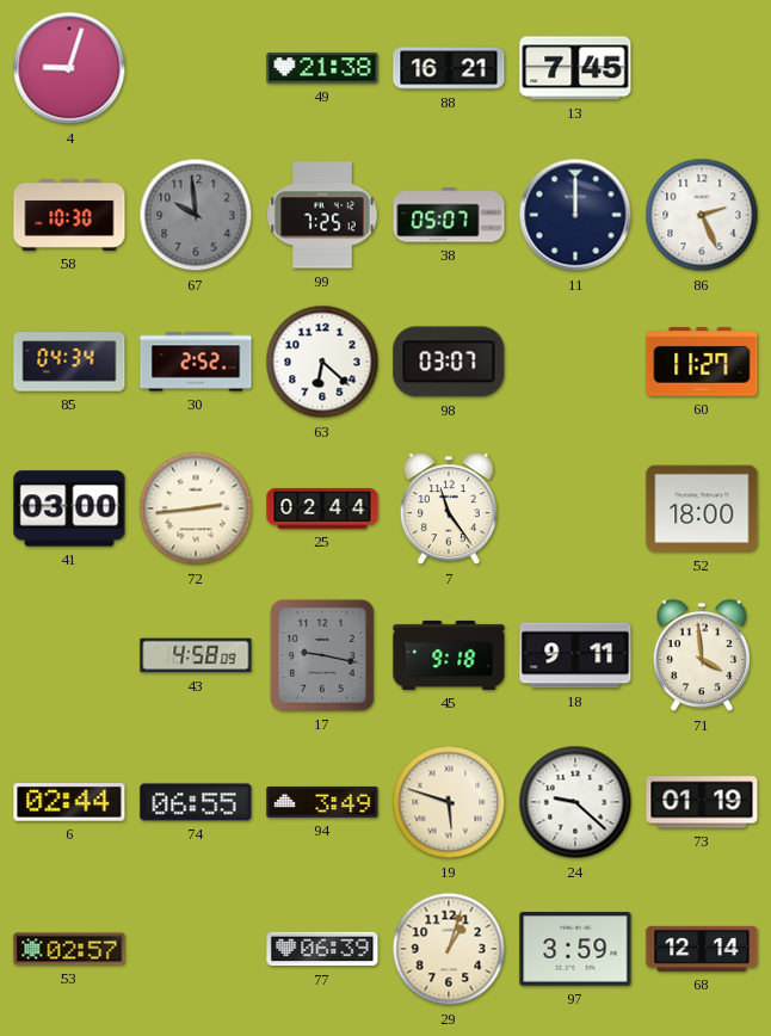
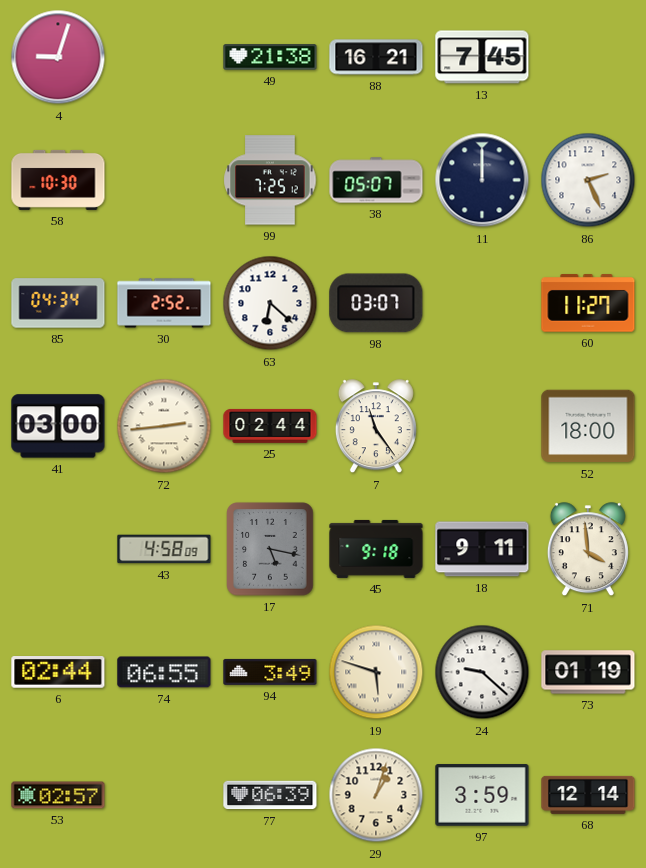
67: 9:59 -> none
17: 9:17 -> 5:17
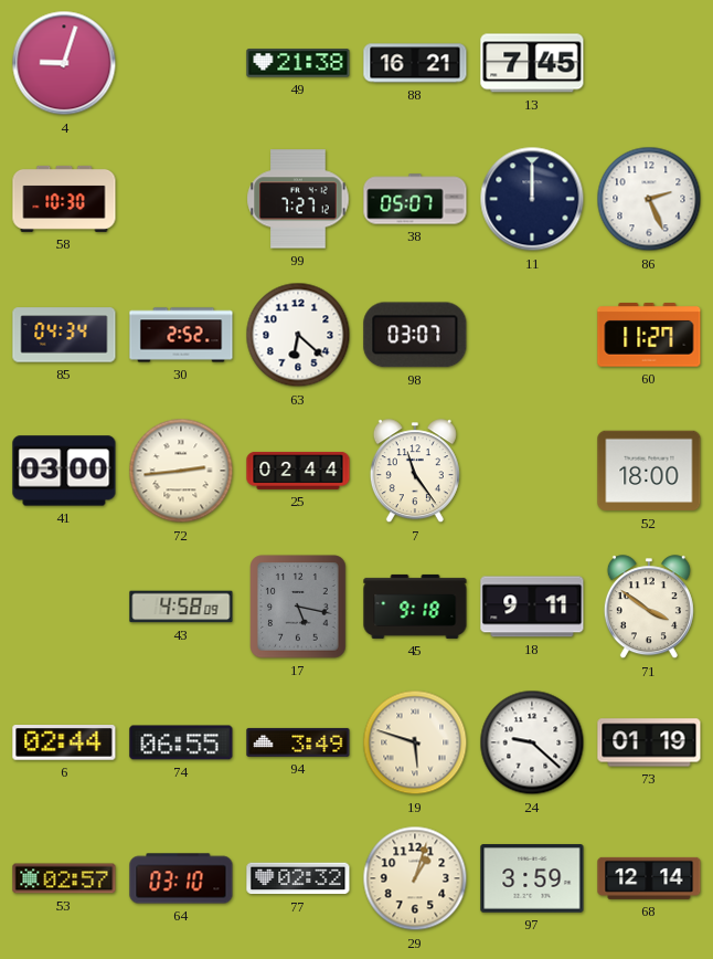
99: 7:25 -> 7:27
71: 3:59 -> 3:51
64: none -> 03:10
77: 06:39 -> 02:32
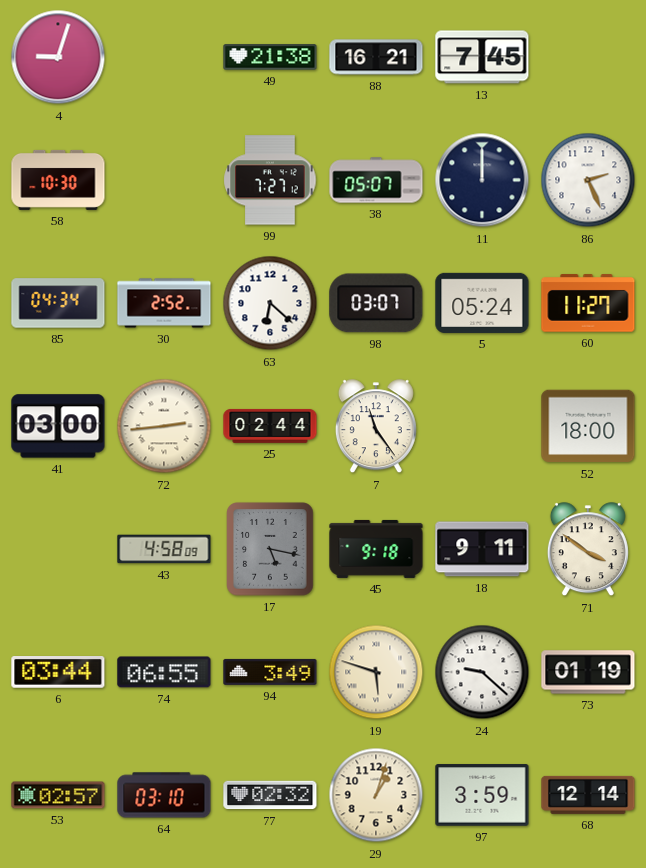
5: none -> 05:24
6: 02:44 -> 03:44
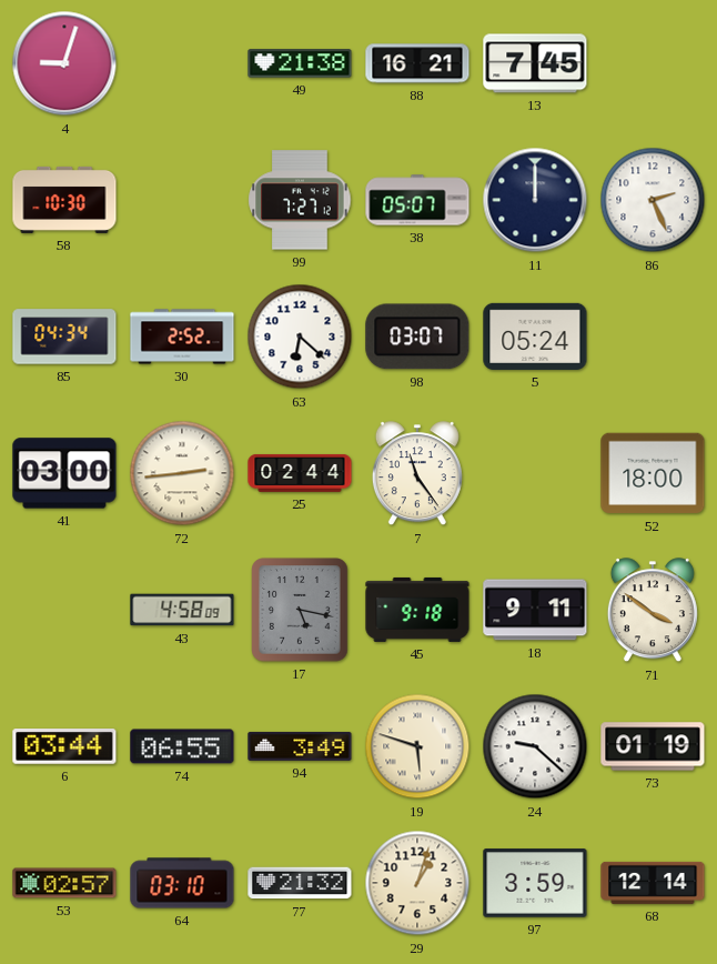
60: 11:27 -> none
77: 02:32 -> 21:32
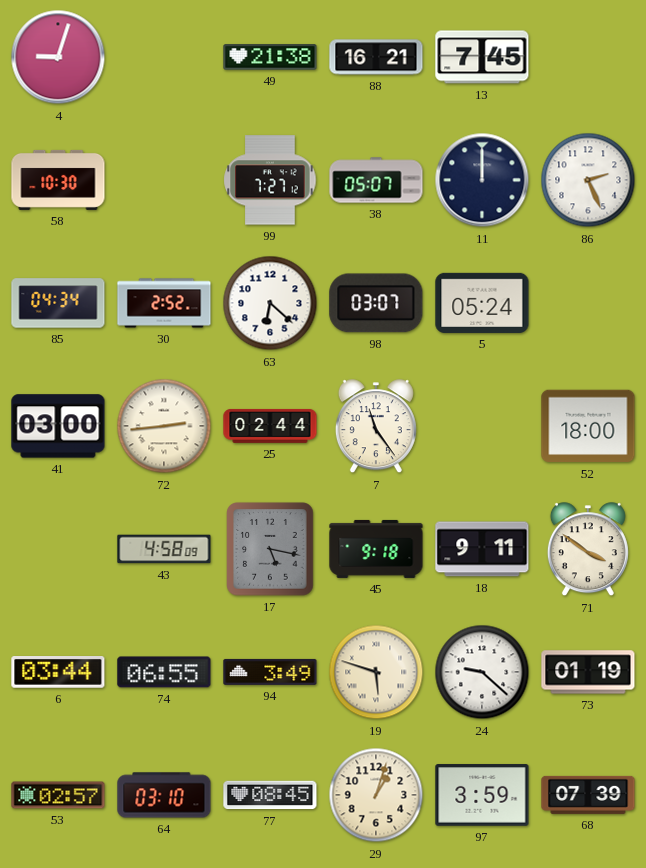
77: 21:32 -> 08:45
68: 12:14 -> 07:39
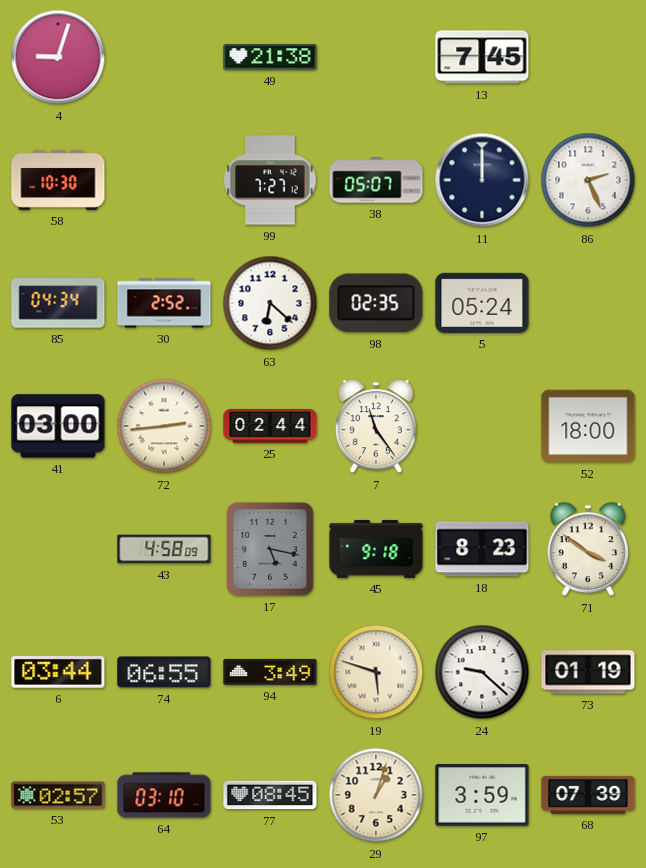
88: 16:21 -> none
98: 03:07 -> 02:35
18: 9:11 -> 8:23
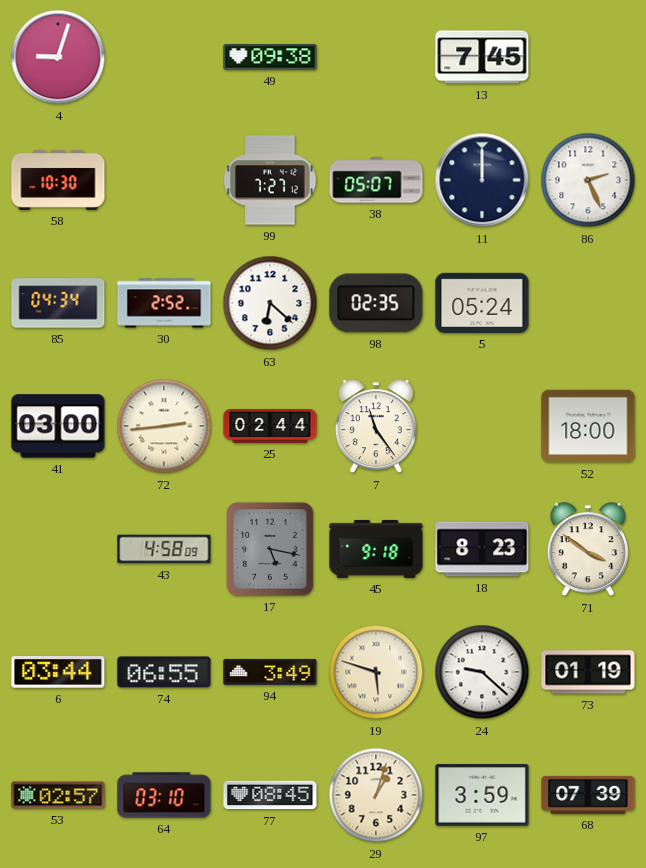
49: 21:38 -> 09:38
